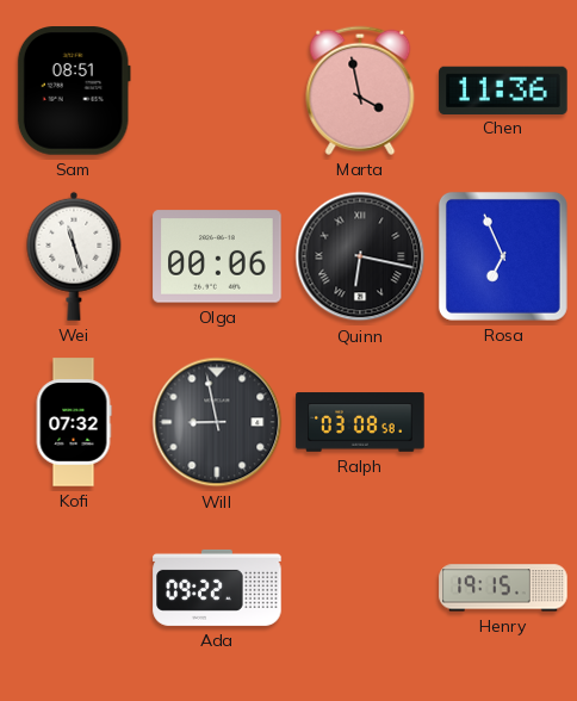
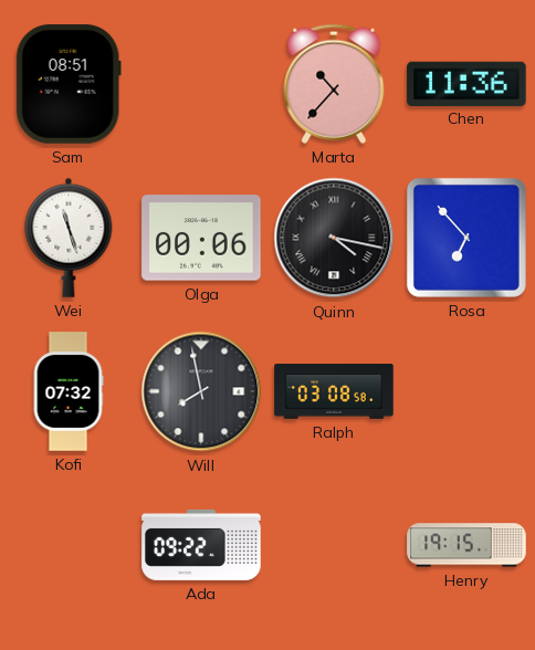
Marta: 3:58 -> 10:37
Quinn: 6:17 -> 4:17
Rosa: 6:56 -> 6:53
Will: 8:58 -> 7:58
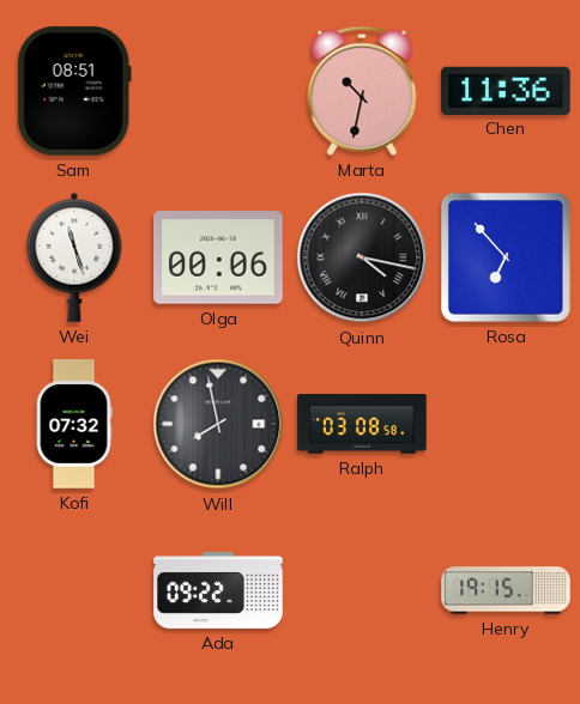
Marta: 10:37 -> 10:32
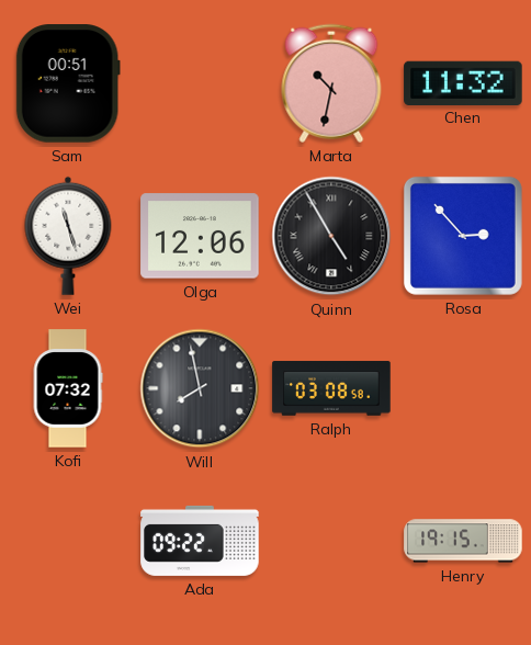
Sam: 08:51 -> 00:51
Chen: 11:36 -> 11:32
Olga: 00:06 -> 12:06
Quinn: 4:17 -> 4:55
Rosa: 6:53 -> 2:53
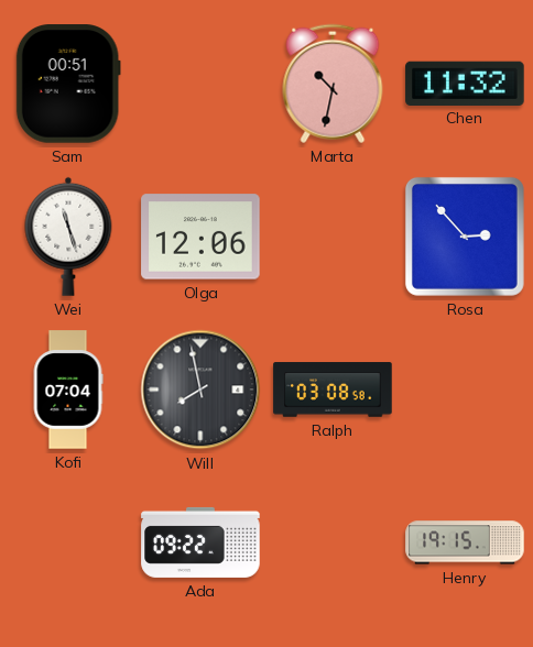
Quinn: 4:55 -> none
Kofi: 07:32 -> 07:04
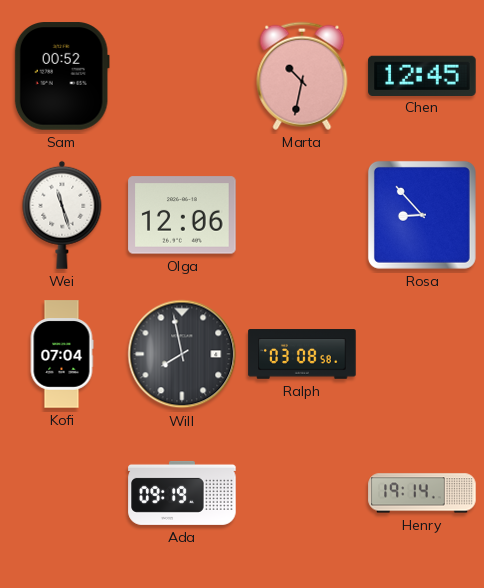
Sam: 00:51 -> 00:52
Chen: 11:32 -> 12:45
Rosa: 2:53 -> 8:53
Ada: 09:22 -> 09:19
Henry: 19:15 -> 19:14
